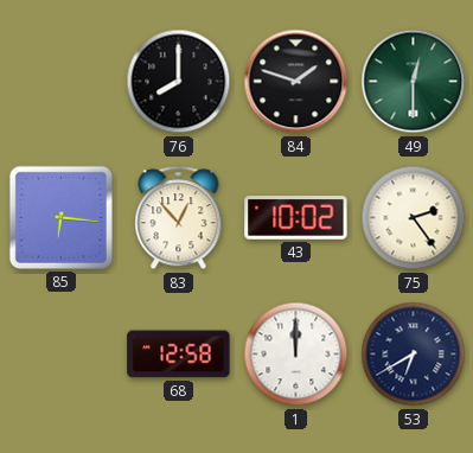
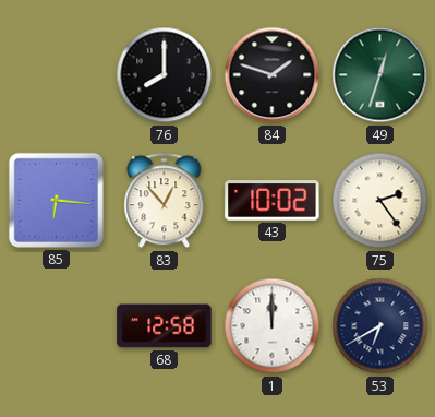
49: 12:30 -> 12:33
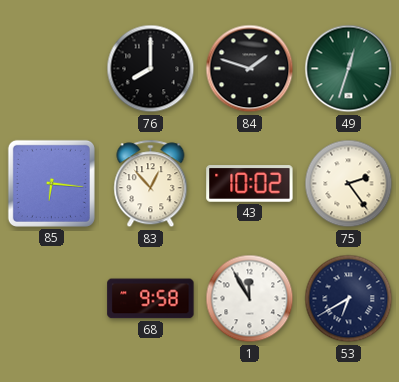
68: 12:58 -> 9:58
1: 12:00 -> 11:55
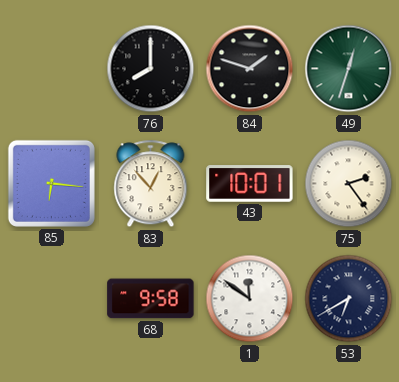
43: 10:02 -> 10:01
1: 11:55 -> 11:51
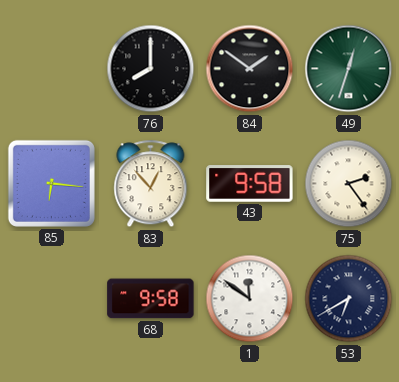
84: 1:48 -> 1:51
43: 10:01 -> 9:58
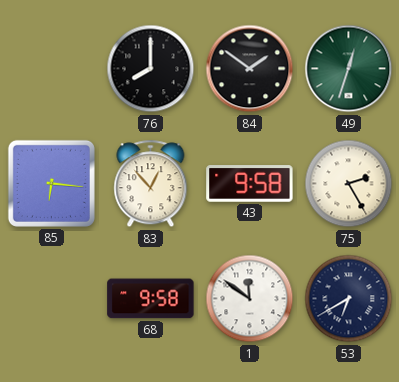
75: 2:24 -> 2:25
